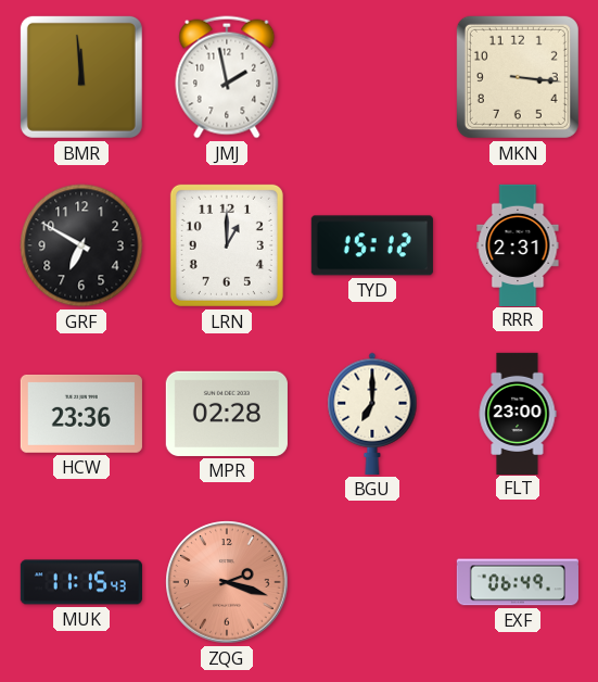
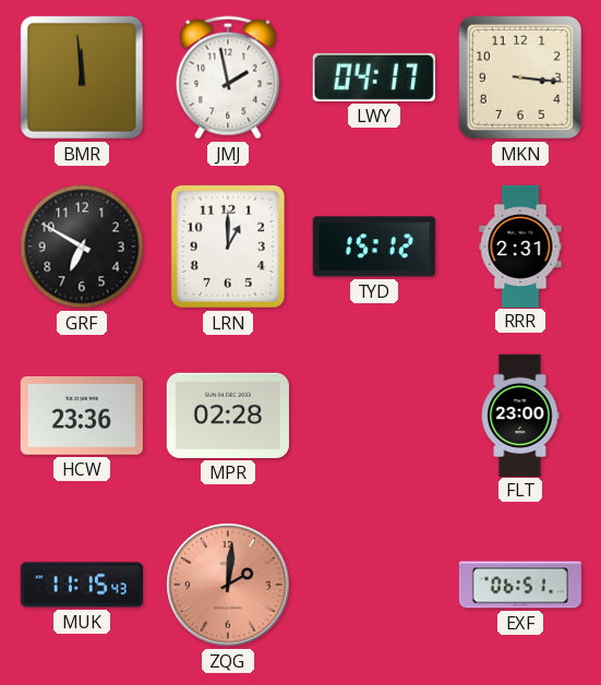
LWY: none -> 04:17
BGU: 7:00 -> none
ZQG: 2:18 -> 2:01
EXF: 06:49 -> 06:51
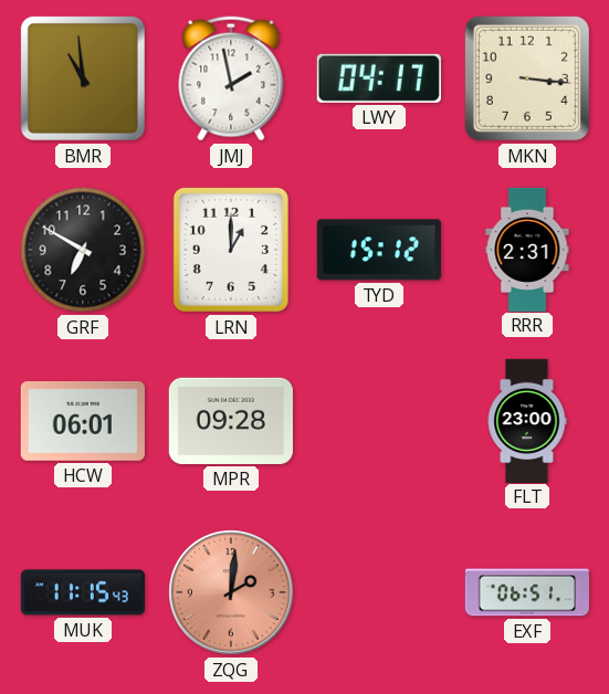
BMR: 11:59 -> 10:59
HCW: 23:36 -> 06:01
MPR: 02:28 -> 09:28
